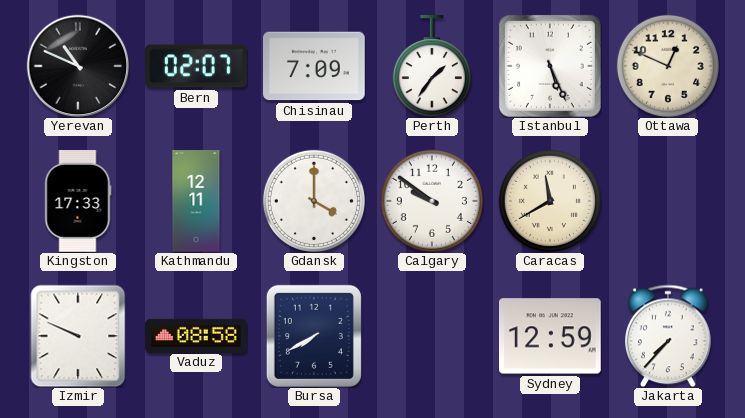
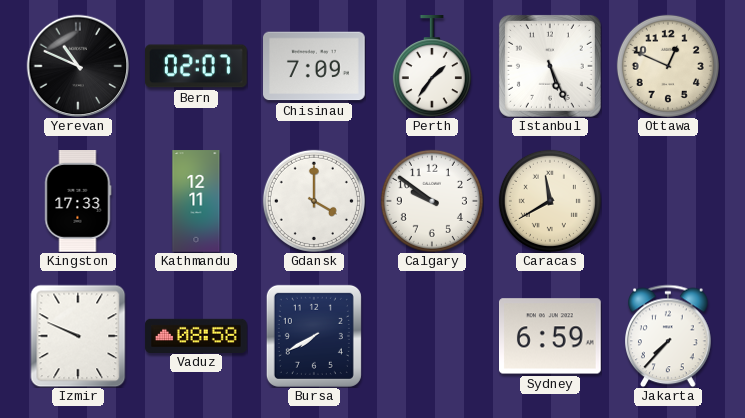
Sydney: 12:59 -> 6:59
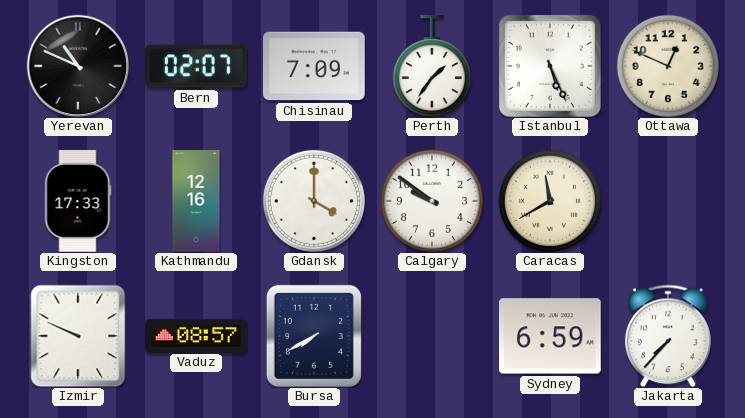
Kathmandu: 12:11 -> 12:16
Vaduz: 08:58 -> 08:57
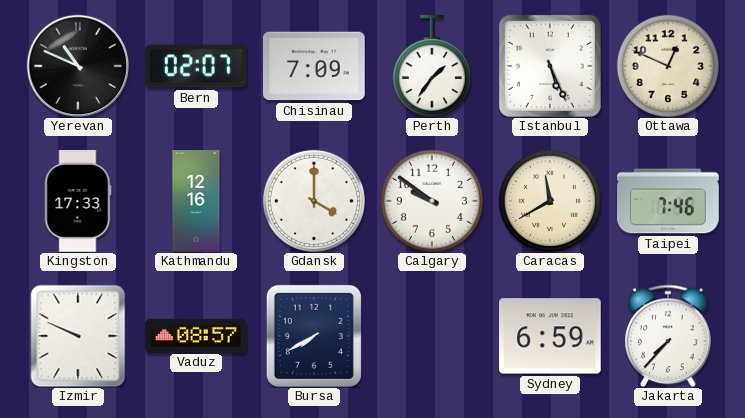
Taipei: none -> 7:46
